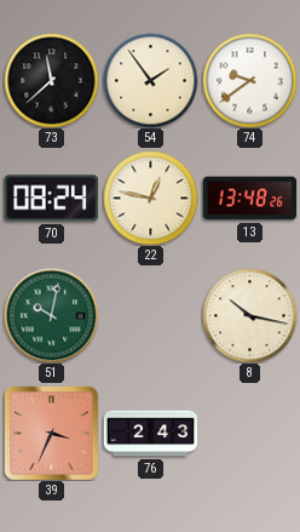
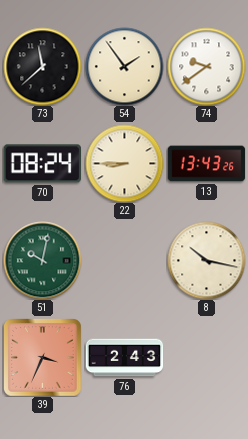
22: 12:47 -> 8:45
13: 13:48 -> 13:43
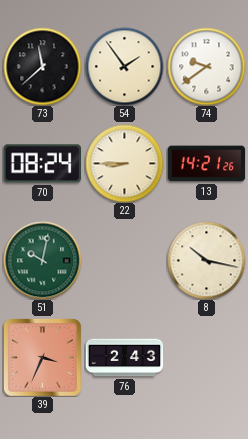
13: 13:43 -> 14:21
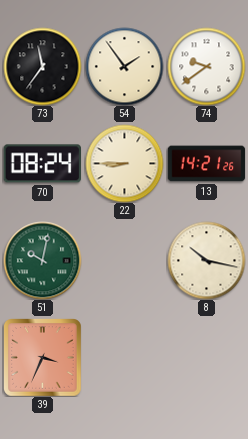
73: 11:38 -> 11:36
76: 2:43 -> none
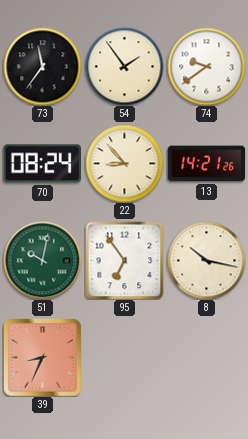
22: 8:45 -> 8:53
95: none -> 6:54
39: 3:34 -> 8:34
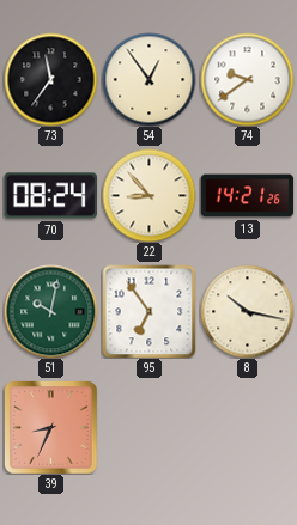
54: 1:54 -> 12:54
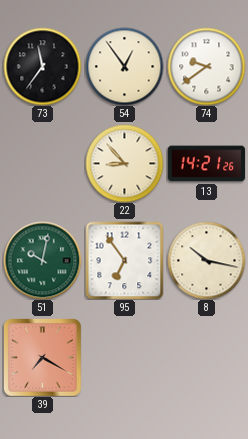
70: 08:24 -> none
39: 8:34 -> 7:20
